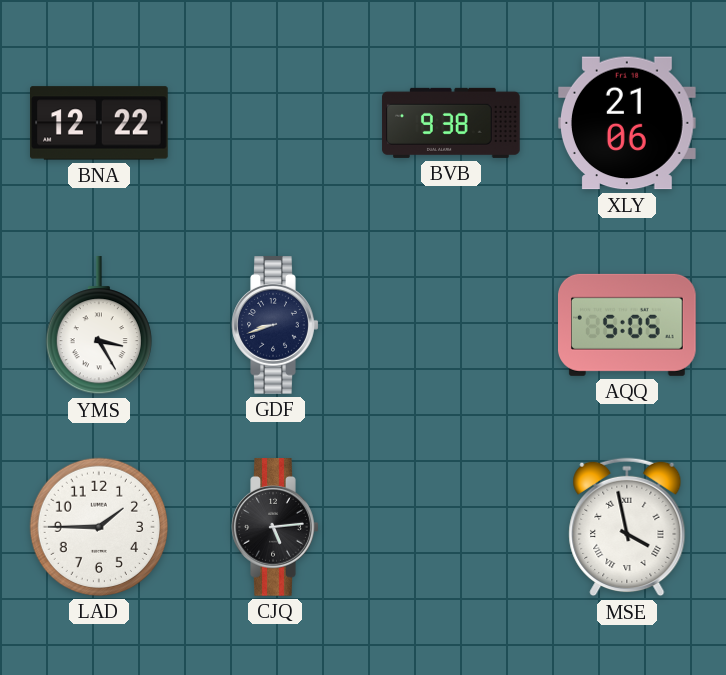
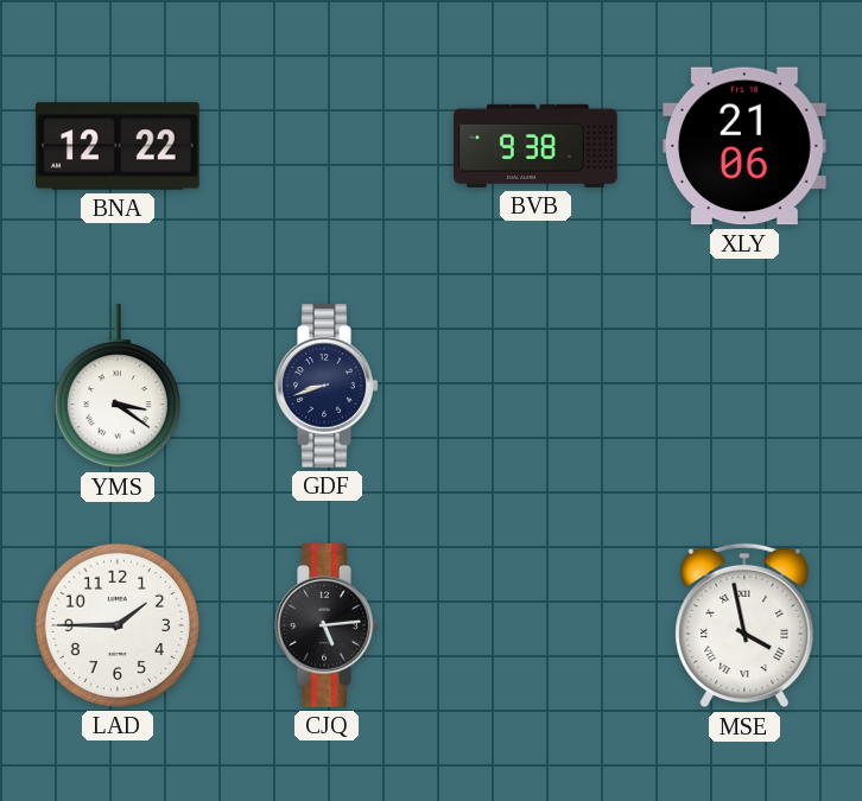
YMS: 3:25 -> 3:21
AQQ: 5:05 -> none
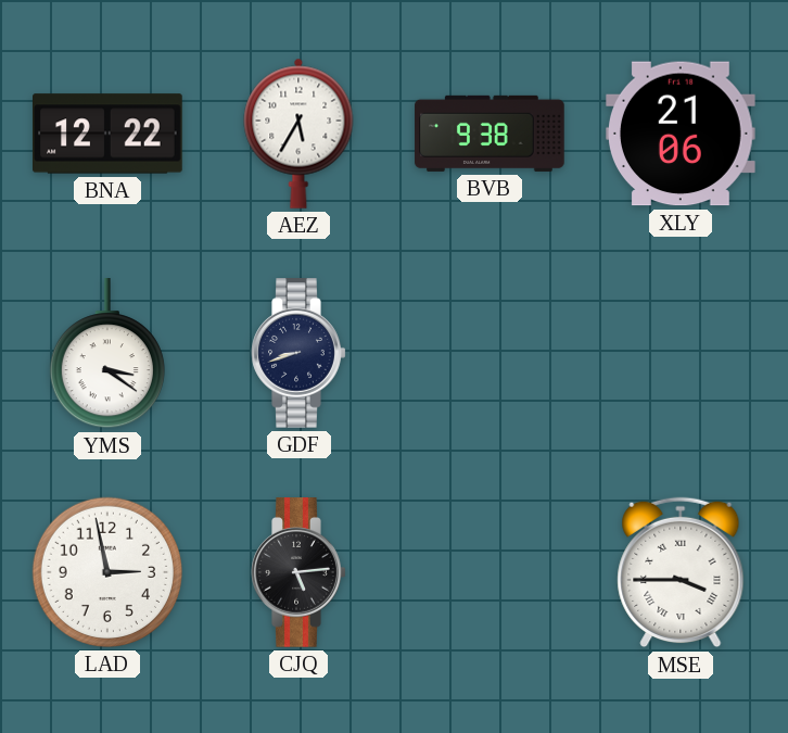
AEZ: none -> 5:35
LAD: 1:45 -> 2:58
MSE: 3:58 -> 3:45
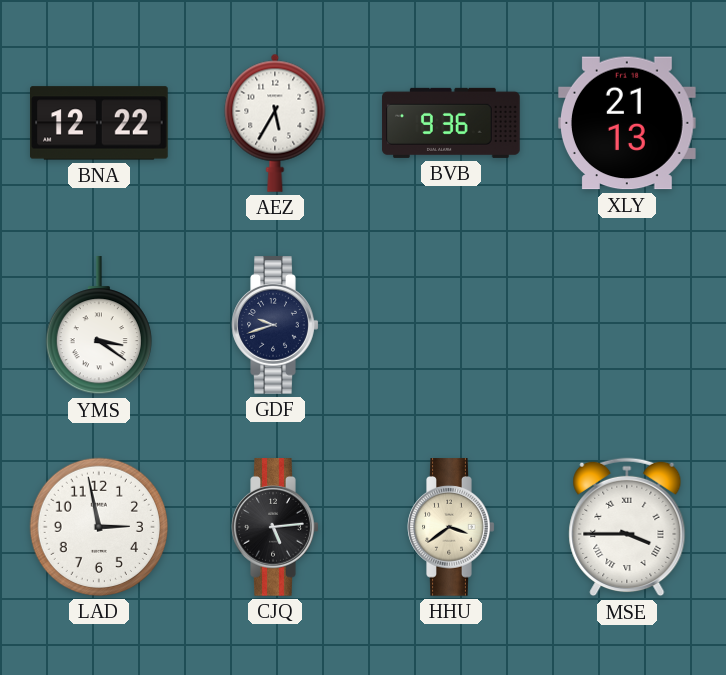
BVB: 9:38 -> 9:36
XLY: 21:06 -> 21:13
GDF: 8:42 -> 9:42
HHU: none -> 3:39
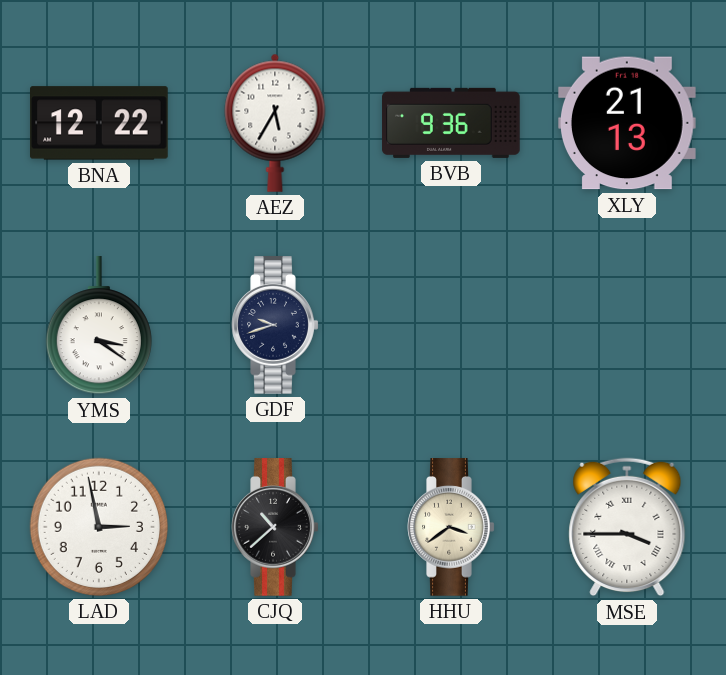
CJQ: 5:14 -> 10:38
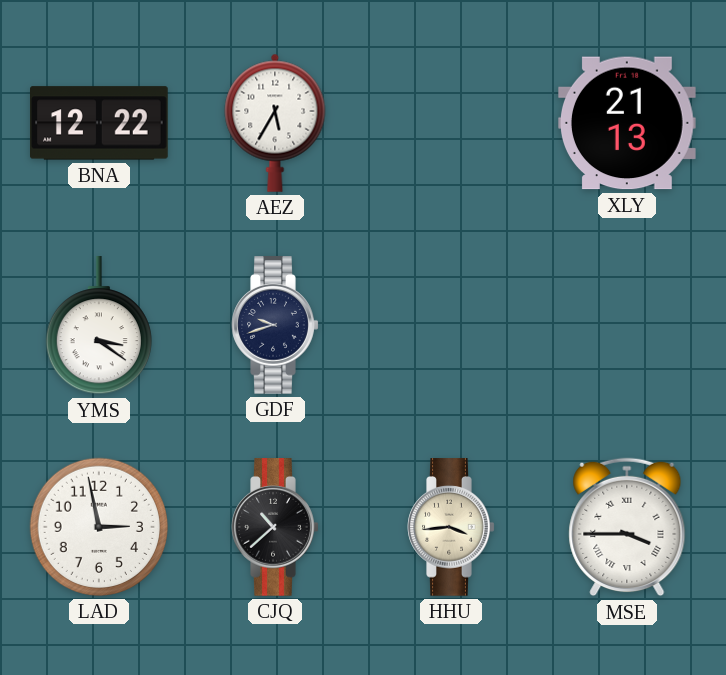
BVB: 9:36 -> none
HHU: 3:39 -> 3:44
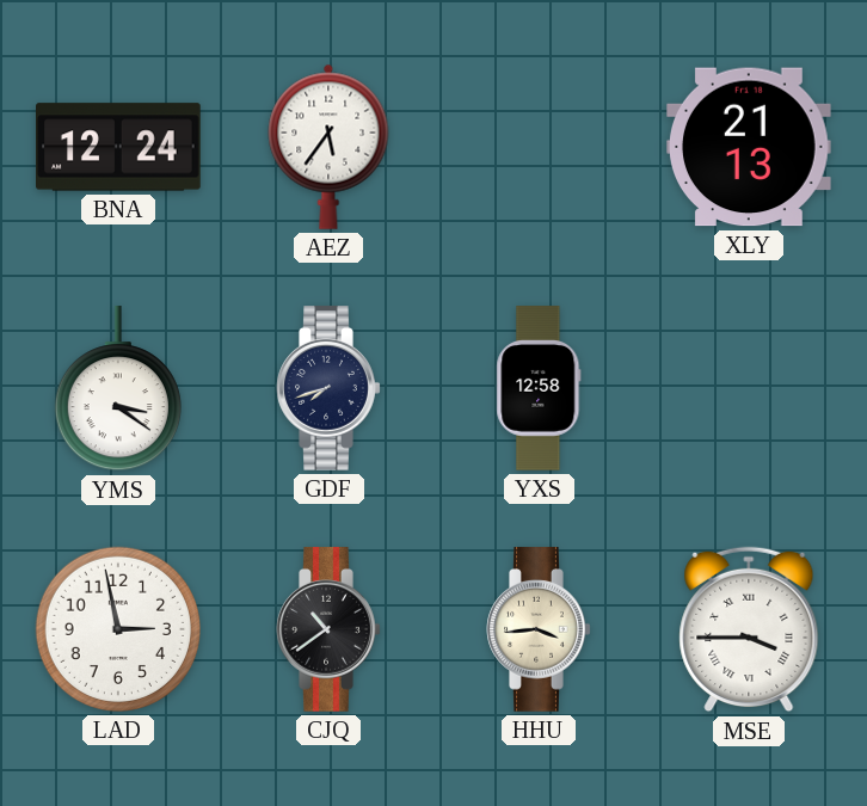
BNA: 12:22 -> 12:24
AEZ: 5:35 -> 5:36
GDF: 9:42 -> 7:42
YXS: none -> 12:58
CJQ: 10:38 -> 10:39
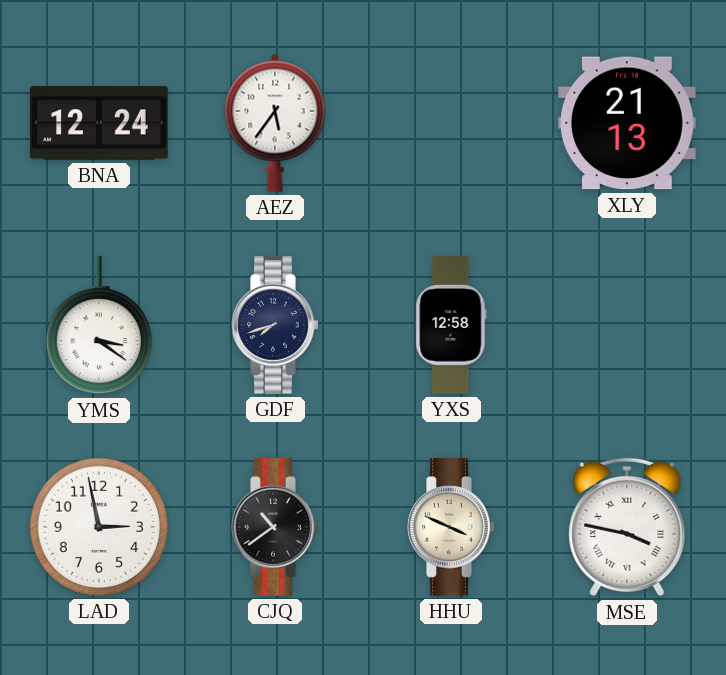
HHU: 3:44 -> 3:49
MSE: 3:45 -> 3:47
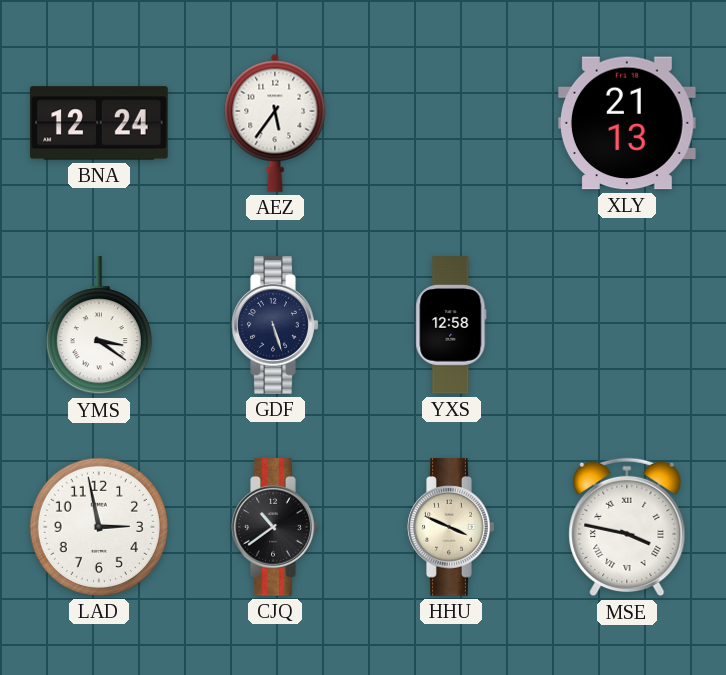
GDF: 7:42 -> 5:27
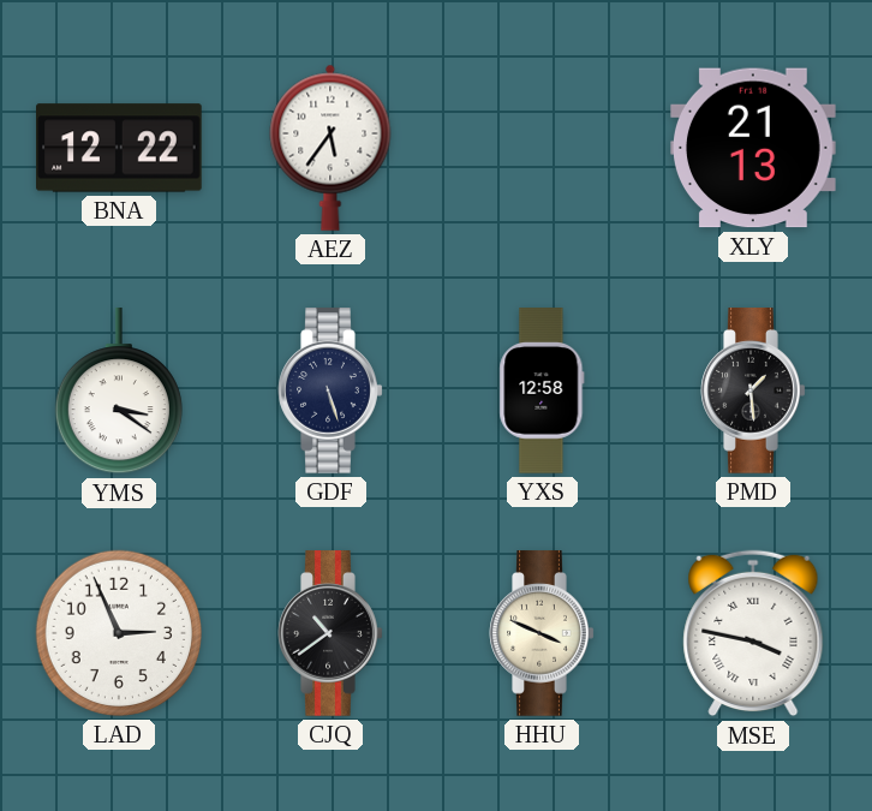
BNA: 12:24 -> 12:22
PMD: none -> 1:29
LAD: 2:58 -> 2:56
